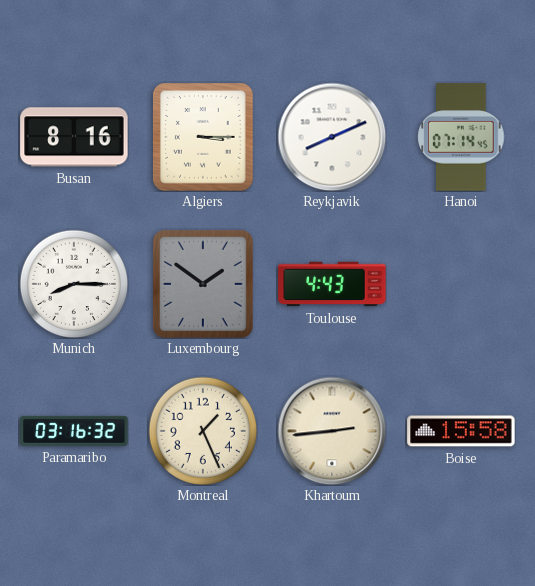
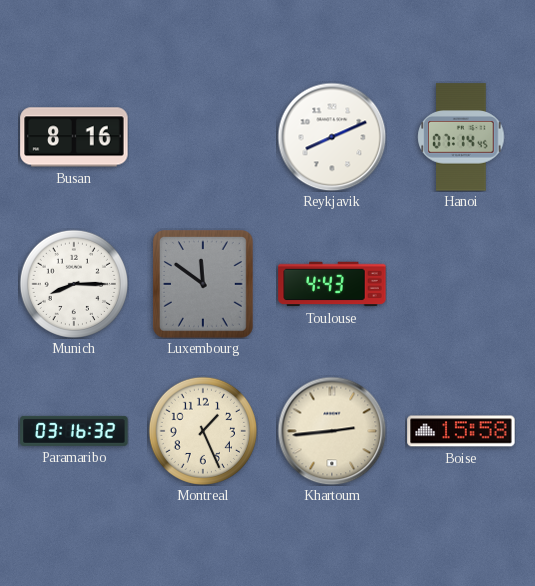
Algiers: 3:15 -> none
Luxembourg: 1:51 -> 11:51
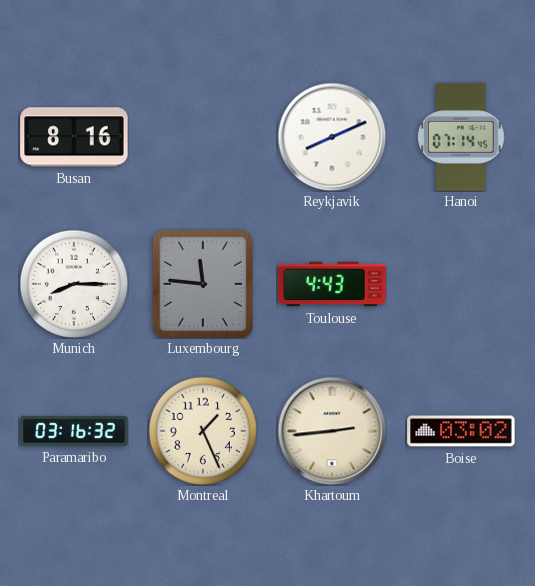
Luxembourg: 11:51 -> 11:46
Boise: 15:58 -> 03:02
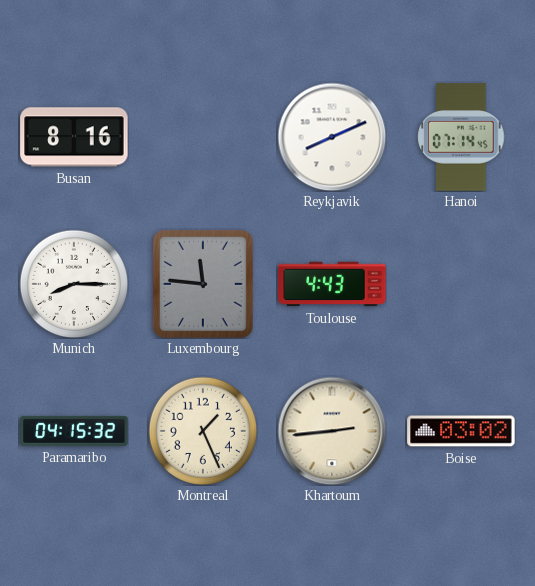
Paramaribo: 03:16 -> 04:15
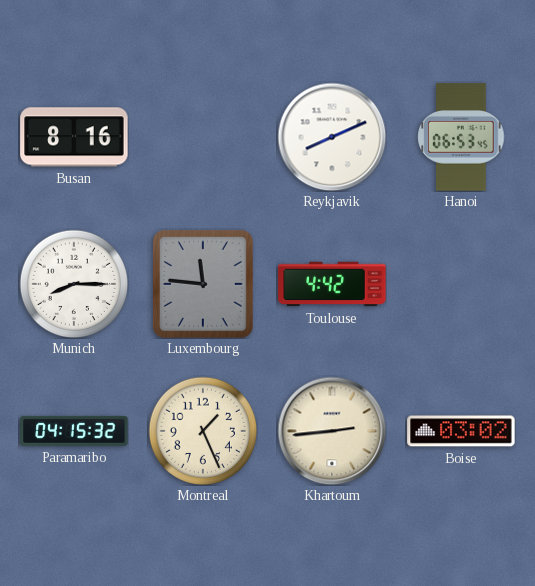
Hanoi: 07:14 -> 06:53
Toulouse: 4:43 -> 4:42
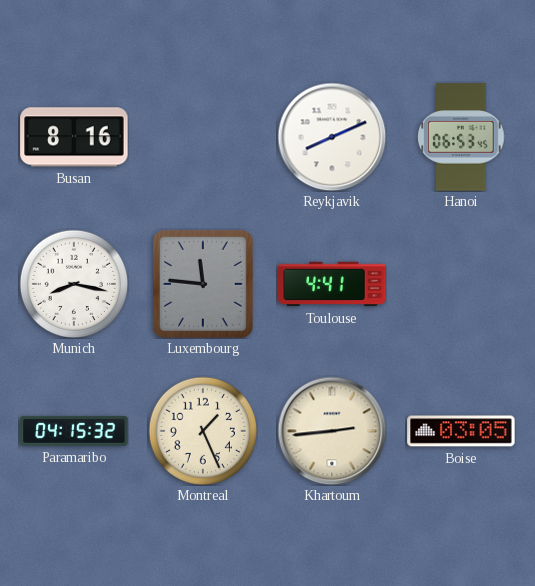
Munich: 8:15 -> 8:17
Toulouse: 4:42 -> 4:41
Boise: 03:02 -> 03:05
